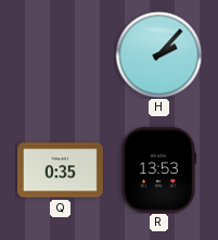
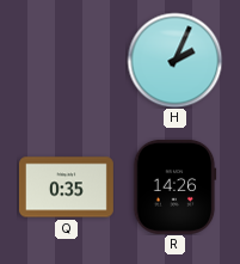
H: 2:07 -> 2:04
R: 13:53 -> 14:26
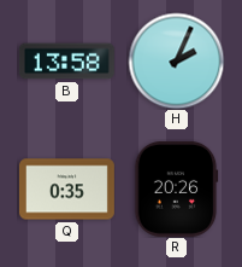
B: none -> 13:58
R: 14:26 -> 20:26
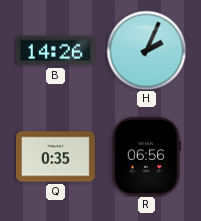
B: 13:58 -> 14:26
R: 20:26 -> 06:56
